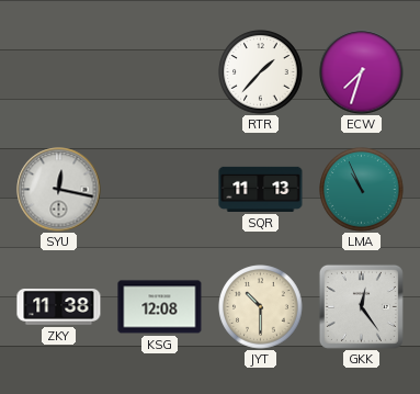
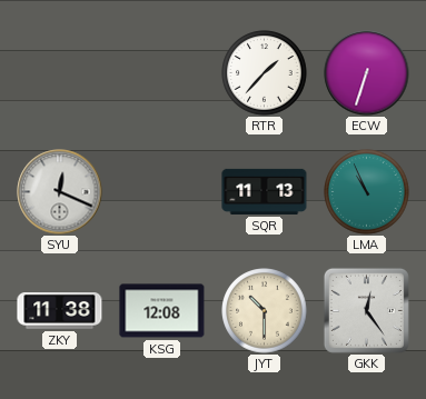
ECW: 7:33 -> 6:33
SYU: 12:17 -> 12:19
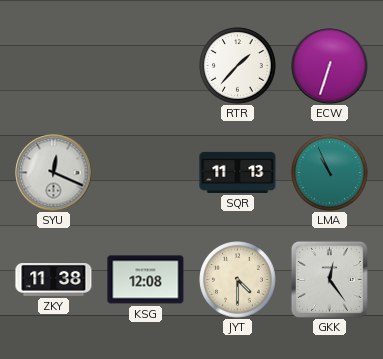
JYT: 10:30 -> 4:30
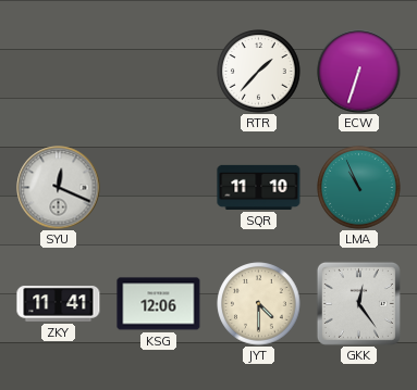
SQR: 11:13 -> 11:10
ZKY: 11:38 -> 11:41
KSG: 12:08 -> 12:06
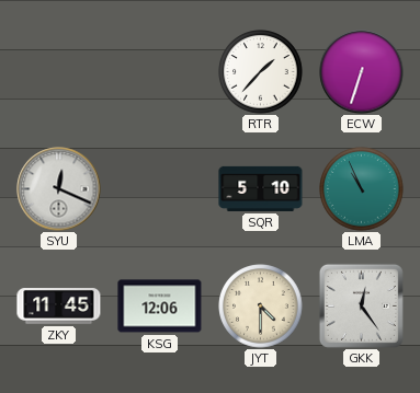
SQR: 11:10 -> 5:10
ZKY: 11:41 -> 11:45
